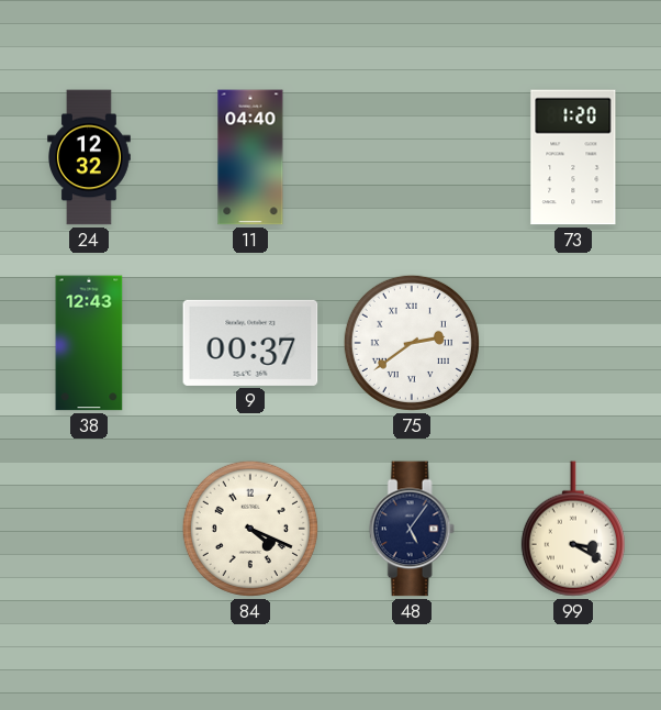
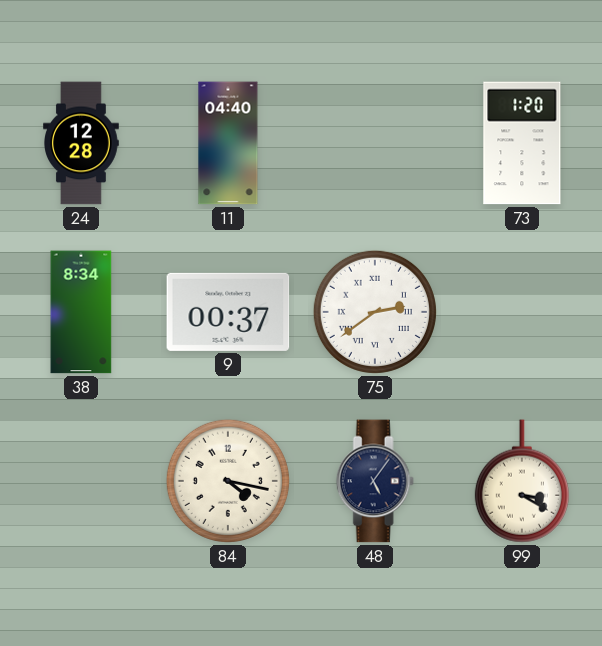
24: 12:32 -> 12:28
38: 12:43 -> 8:34
84: 4:19 -> 4:17
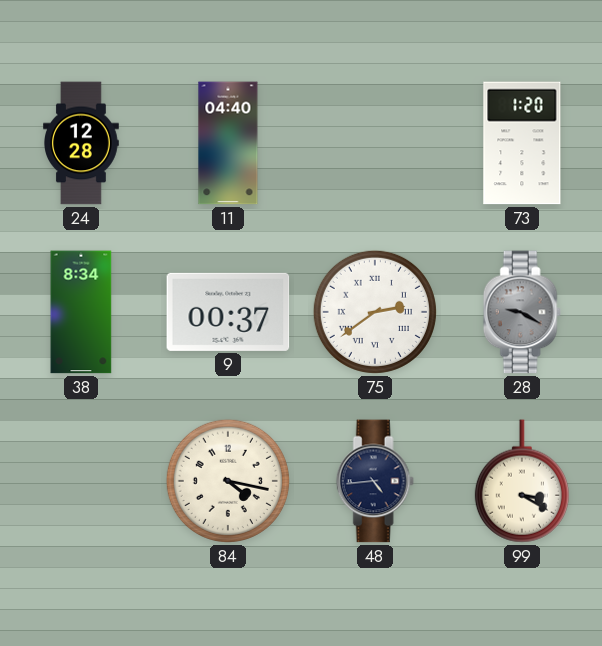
28: none -> 9:20
48: 5:06 -> 4:44
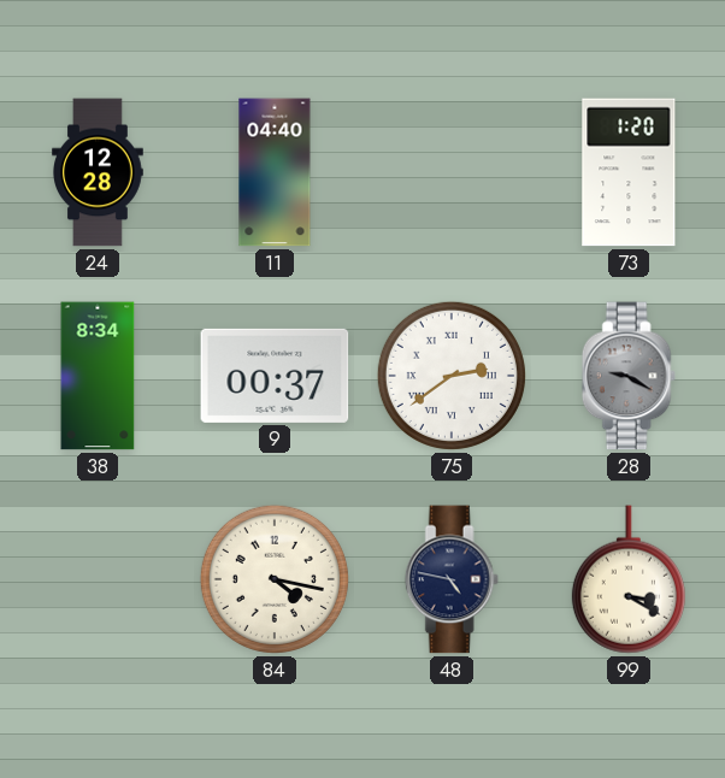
48: 4:44 -> 4:47
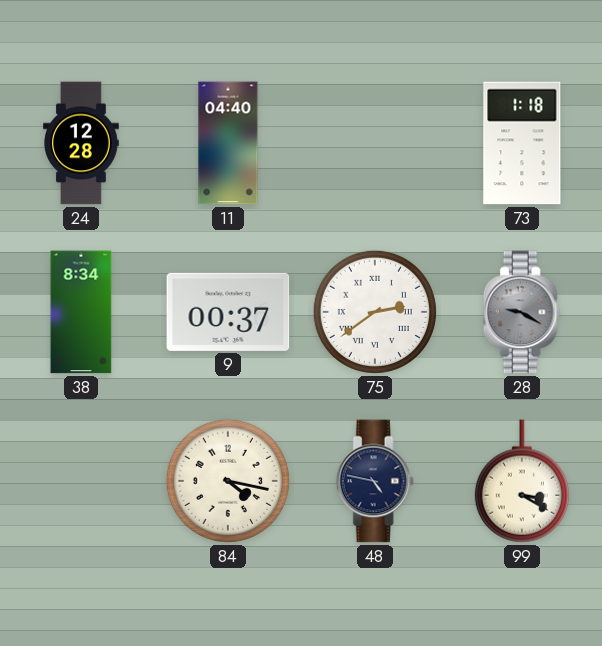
73: 1:20 -> 1:18
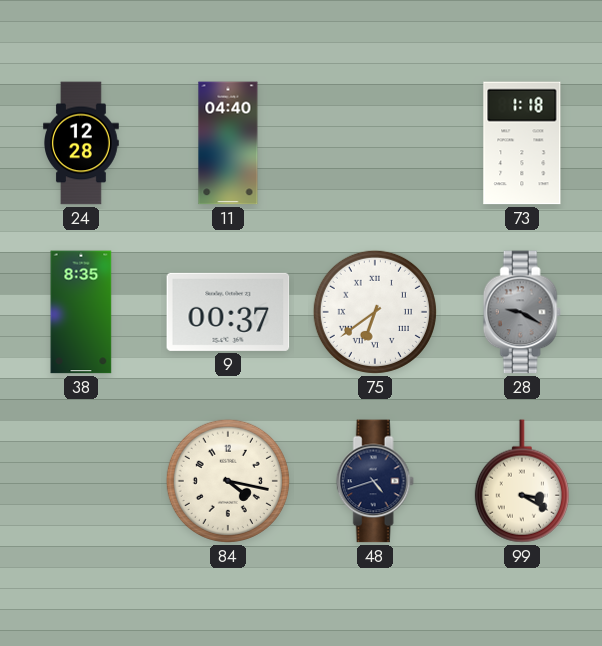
38: 8:34 -> 8:35
75: 2:39 -> 6:39
48: 4:47 -> 4:42
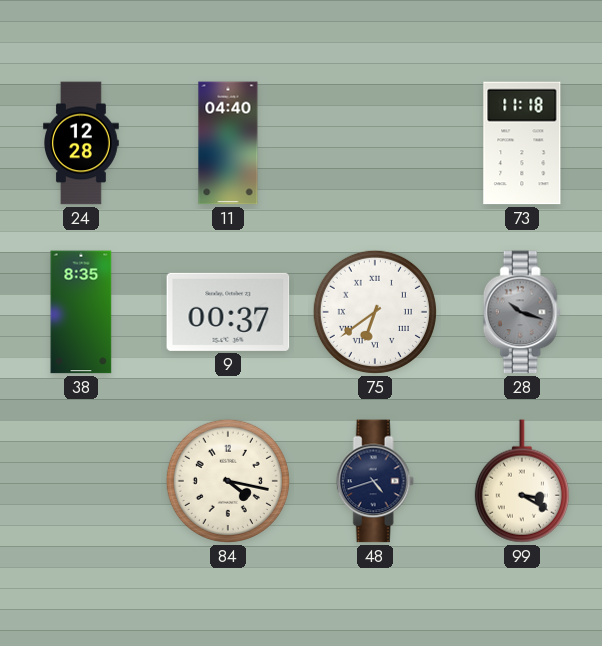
73: 1:18 -> 11:18
28: 9:20 -> 10:18
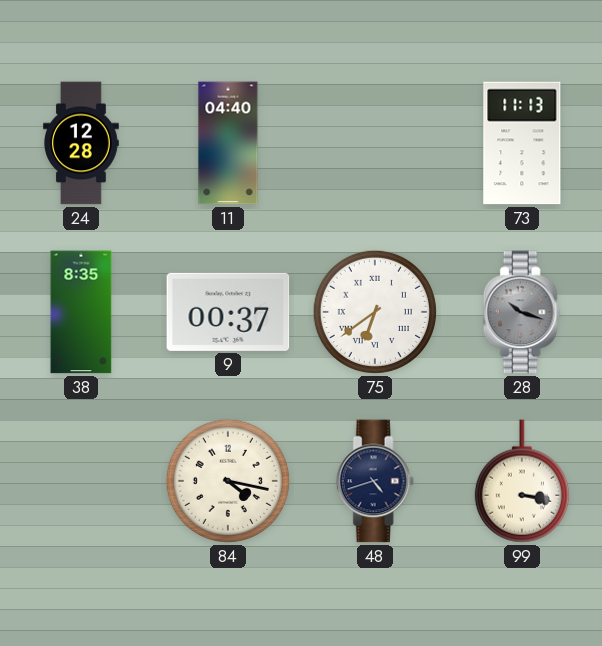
73: 11:18 -> 11:13
99: 3:20 -> 3:17
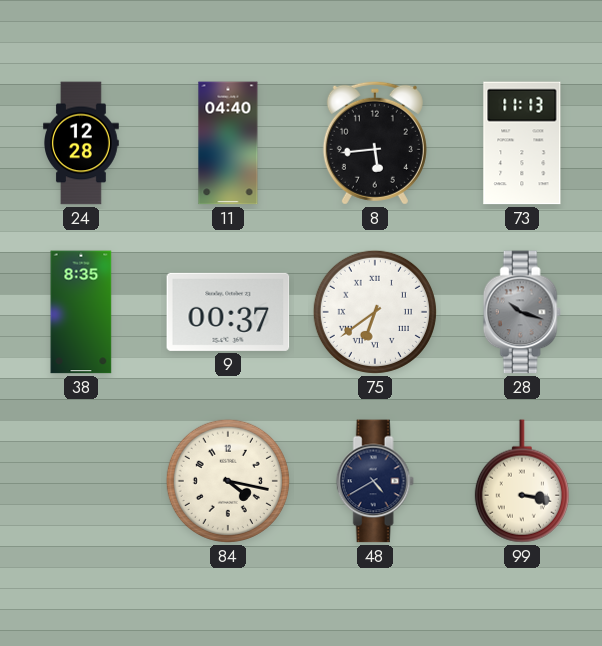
8: none -> 5:44
48: 4:42 -> 4:40
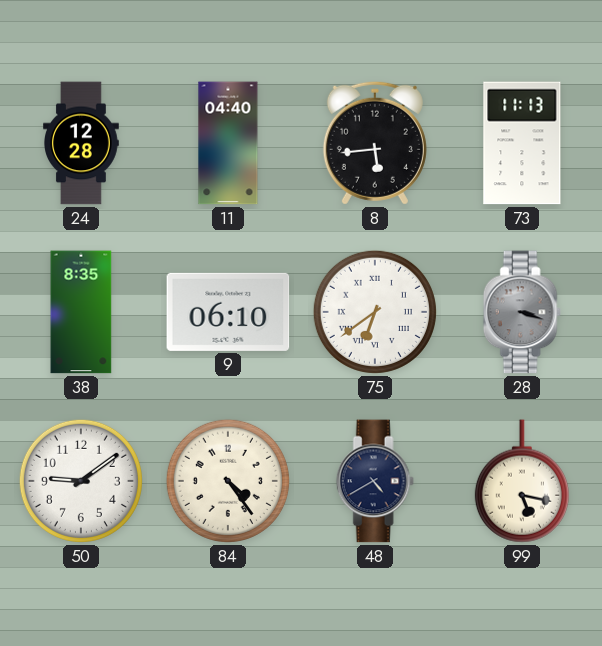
9: 00:37 -> 06:10
28: 10:18 -> 3:18
50: none -> 9:09
84: 4:17 -> 4:24
99: 3:17 -> 5:17
